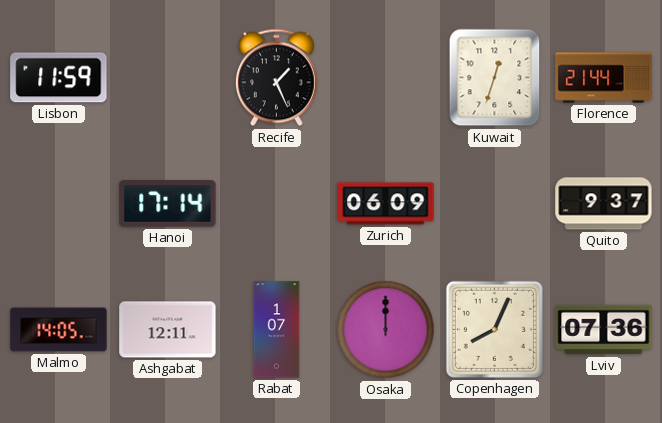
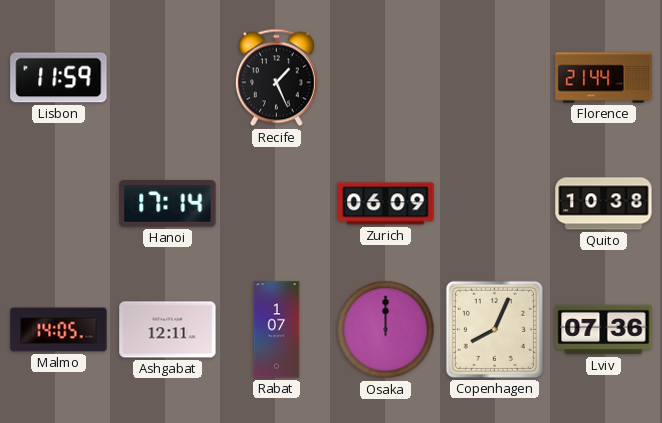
Kuwait: 12:33 -> none
Quito: 9:37 -> 10:38
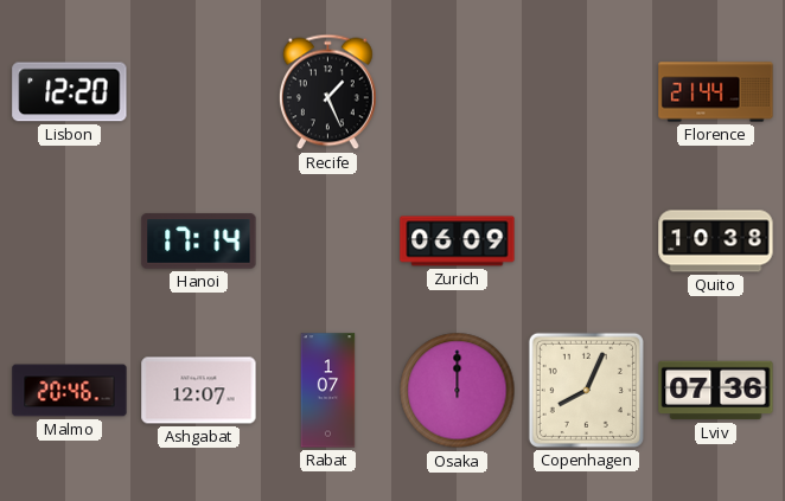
Lisbon: 11:59 -> 12:20
Malmo: 14:05 -> 20:46
Ashgabat: 12:11 -> 12:07
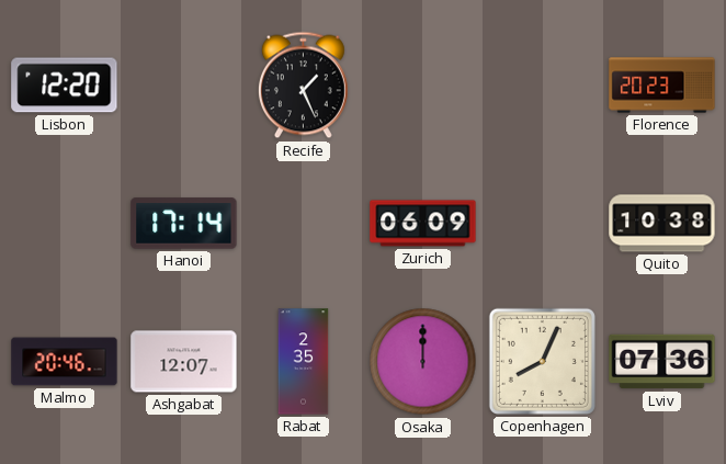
Florence: 21:44 -> 20:23
Rabat: 1:07 -> 2:35
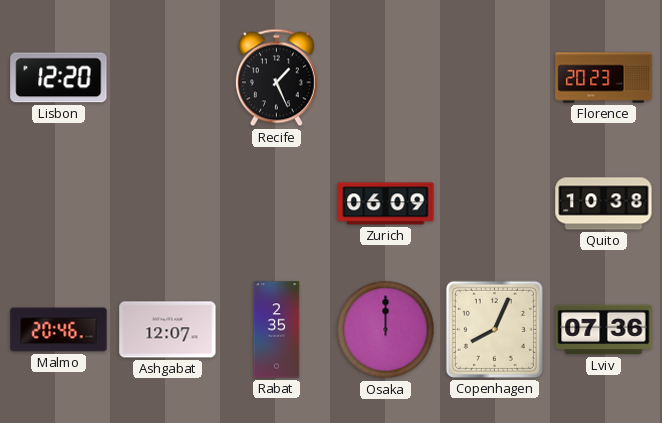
Hanoi: 17:14 -> none
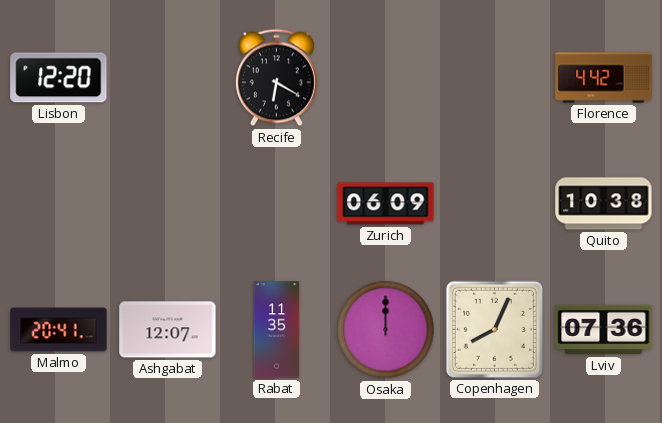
Recife: 1:26 -> 6:20
Florence: 20:23 -> 4:42
Malmo: 20:46 -> 20:41
Rabat: 2:35 -> 11:35
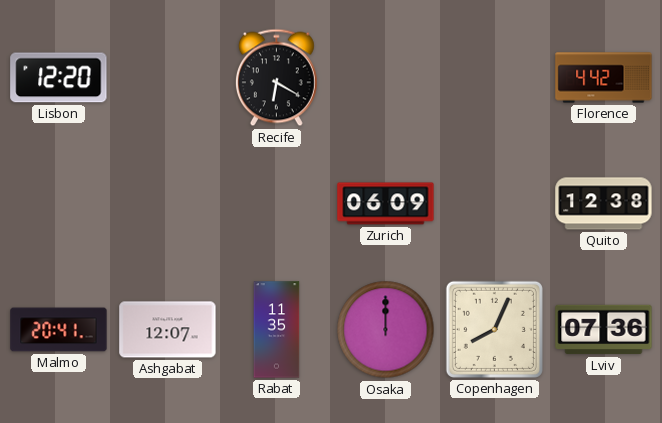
Quito: 10:38 -> 12:38
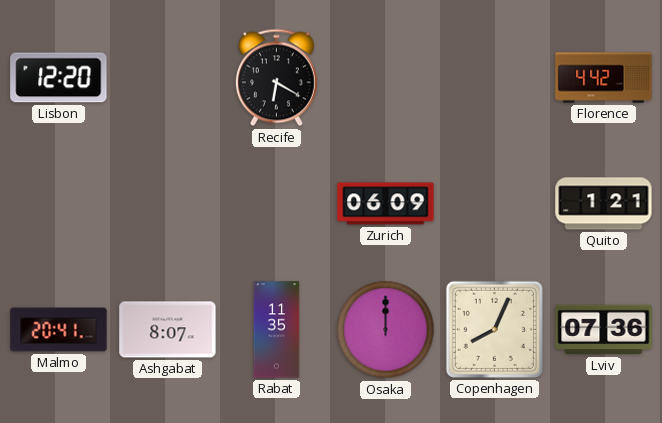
Quito: 12:38 -> 1:21
Ashgabat: 12:07 -> 8:07
